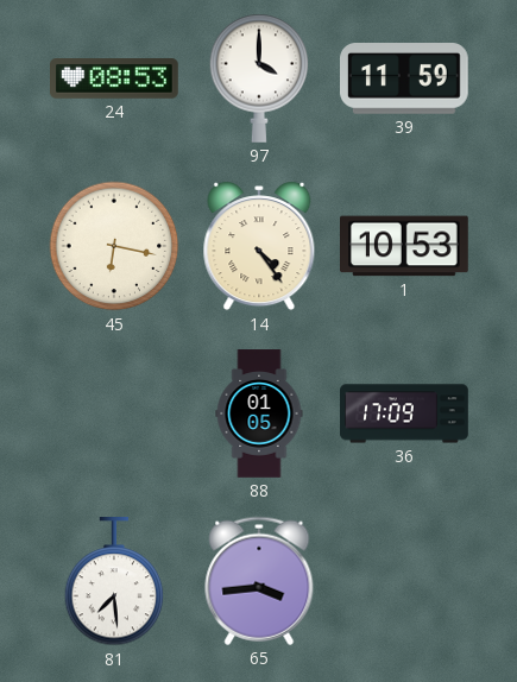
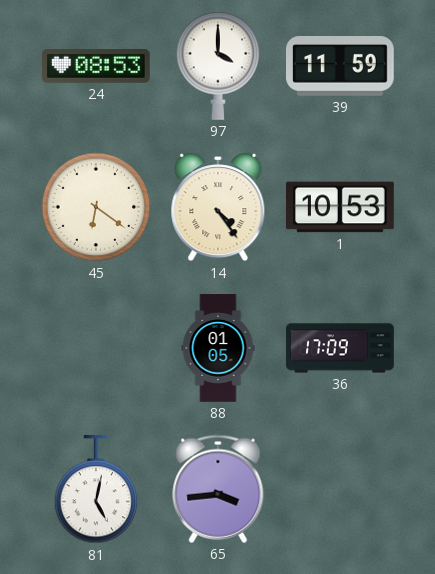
45: 6:17 -> 6:21
81: 7:29 -> 5:02
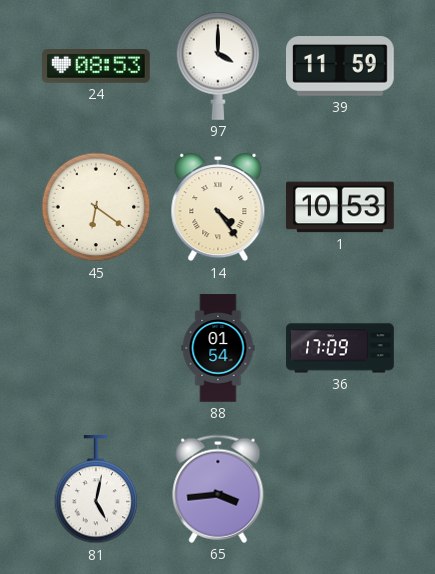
88: 01:05 -> 01:54
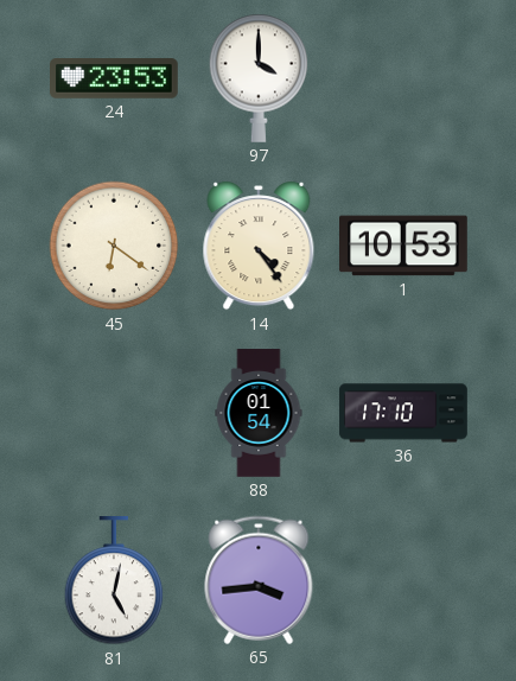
24: 08:53 -> 23:53
39: 11:59 -> none
36: 17:09 -> 17:10
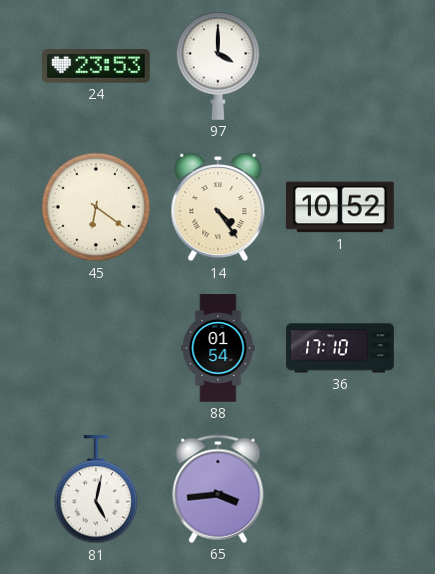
1: 10:53 -> 10:52
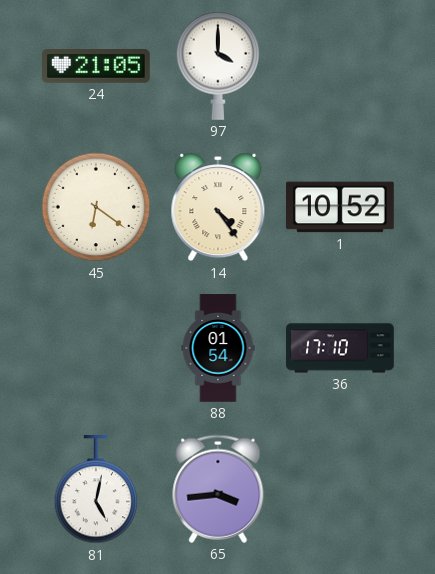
24: 23:53 -> 21:05
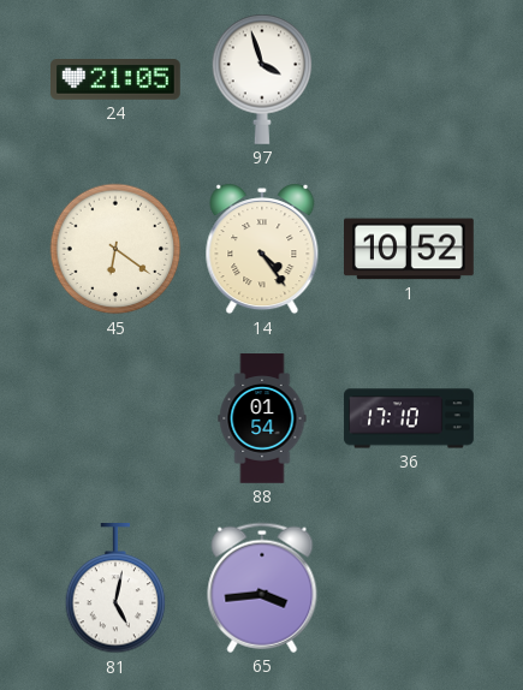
97: 4:00 -> 3:57
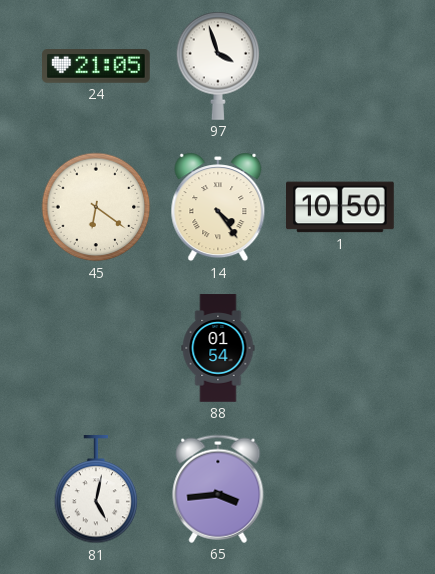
1: 10:52 -> 10:50
36: 17:10 -> none
